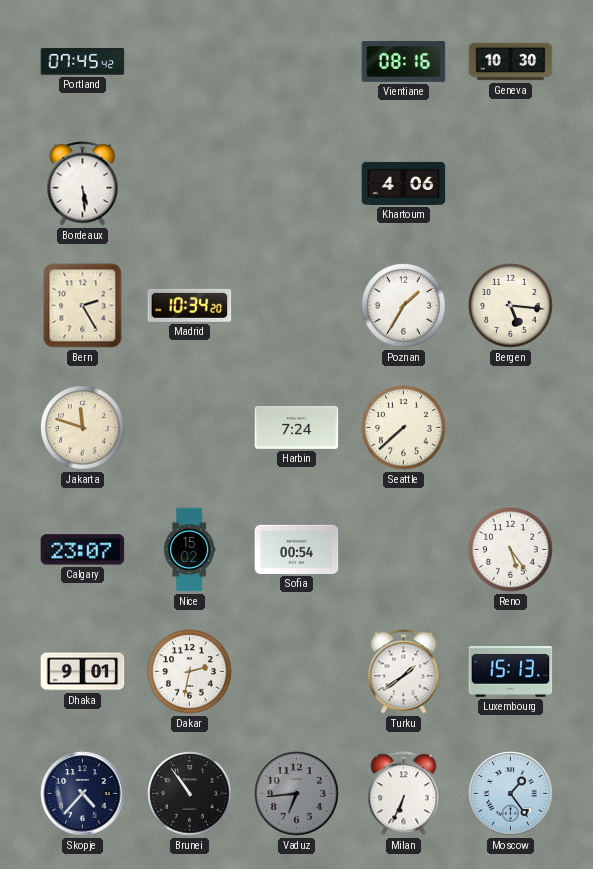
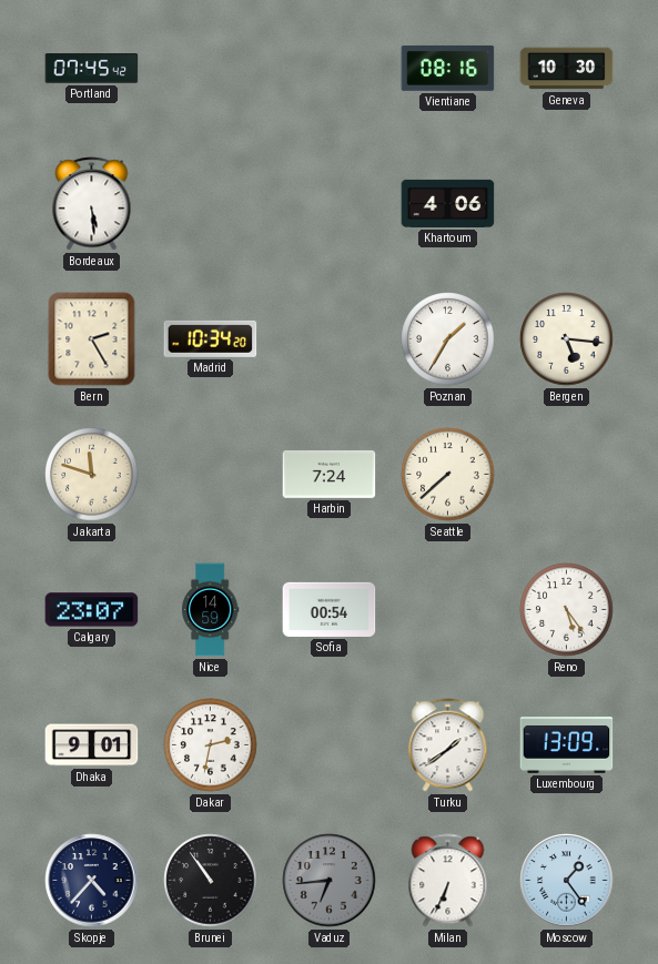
Nice: 15:02 -> 14:59
Luxembourg: 15:13 -> 13:09
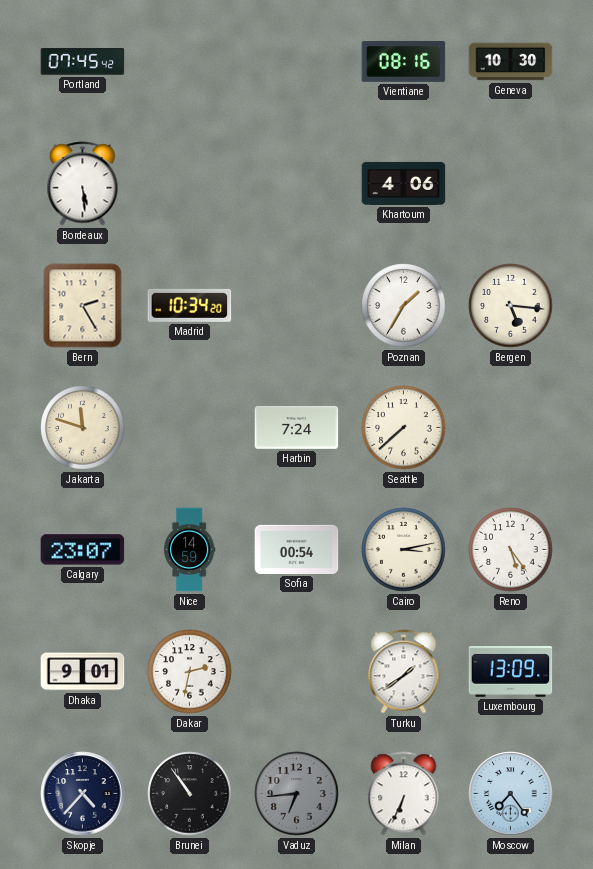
Cairo: none -> 3:13
Moscow: 1:24 -> 7:24
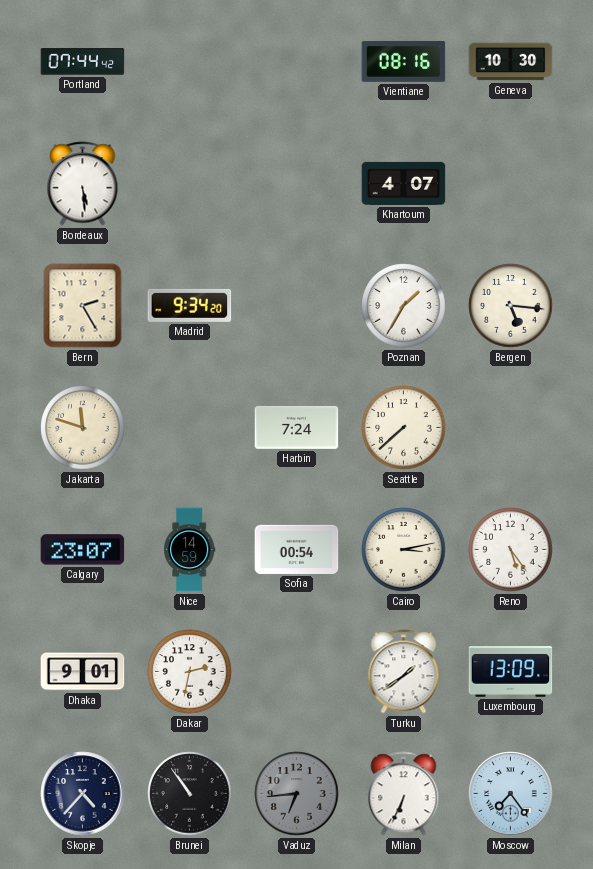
Portland: 07:45 -> 07:44
Khartoum: 4:06 -> 4:07
Madrid: 10:34 -> 9:34
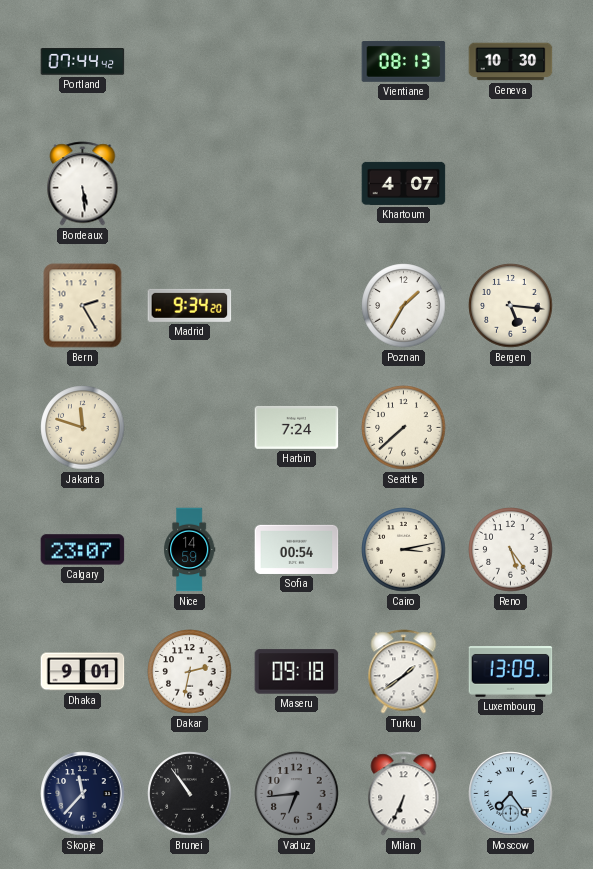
Vientiane: 08:16 -> 08:13
Maseru: none -> 09:18
Skopje: 4:37 -> 11:37
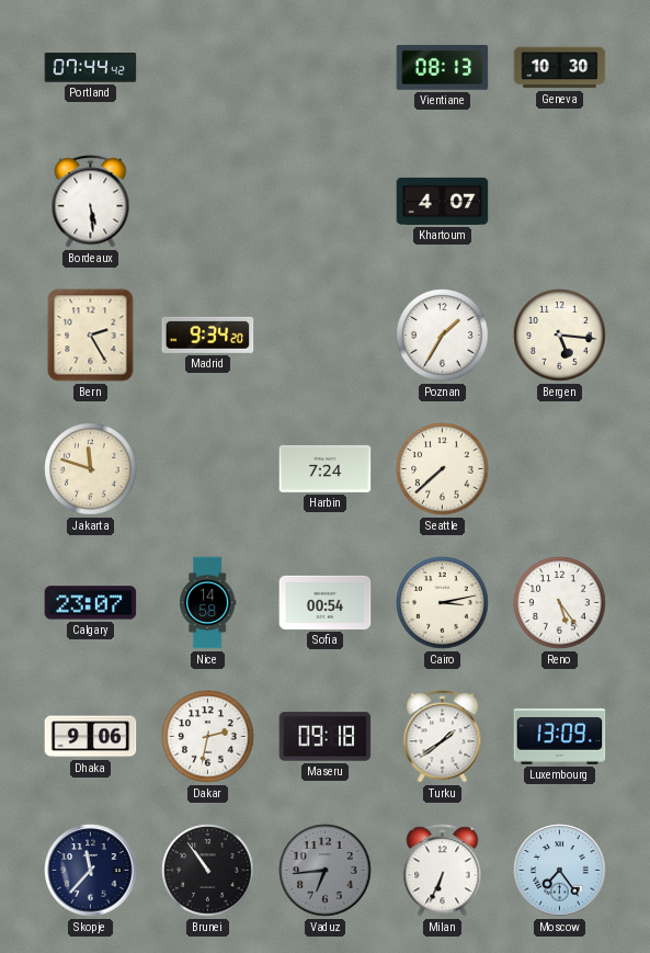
Nice: 14:59 -> 14:58
Dhaka: 9:01 -> 9:06
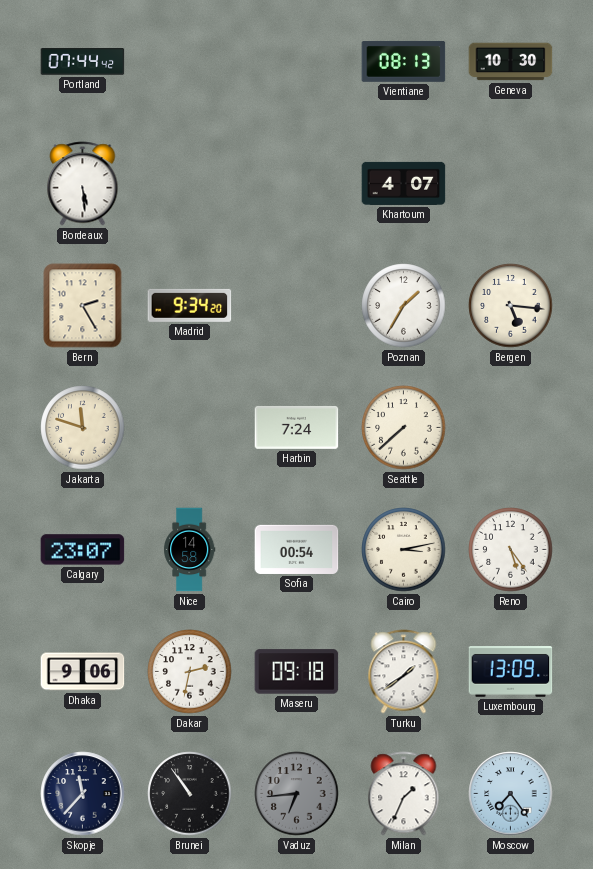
Milan: 6:34 -> 1:34
